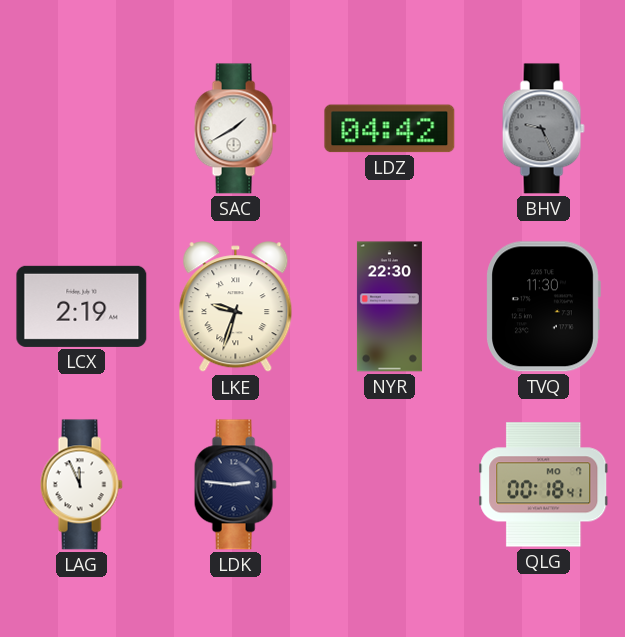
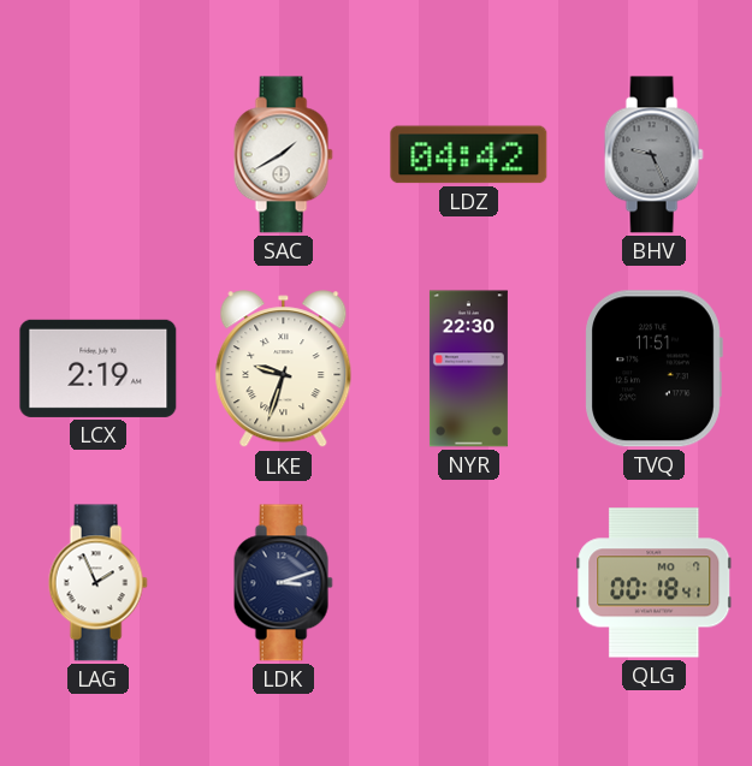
TVQ: 11:30 -> 11:51
LAG: 11:56 -> 1:56
LDK: 2:46 -> 3:12
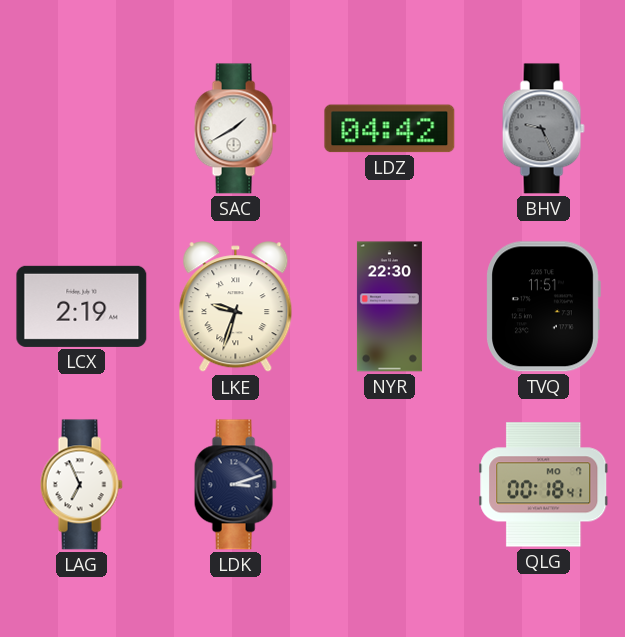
LAG: 1:56 -> 6:56
